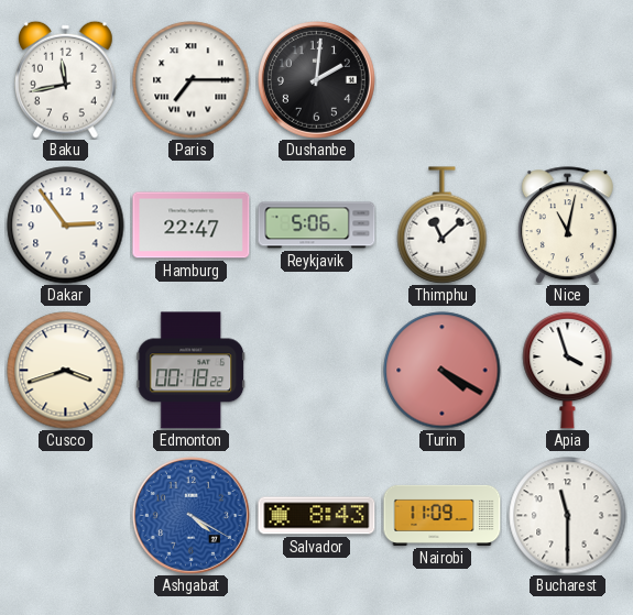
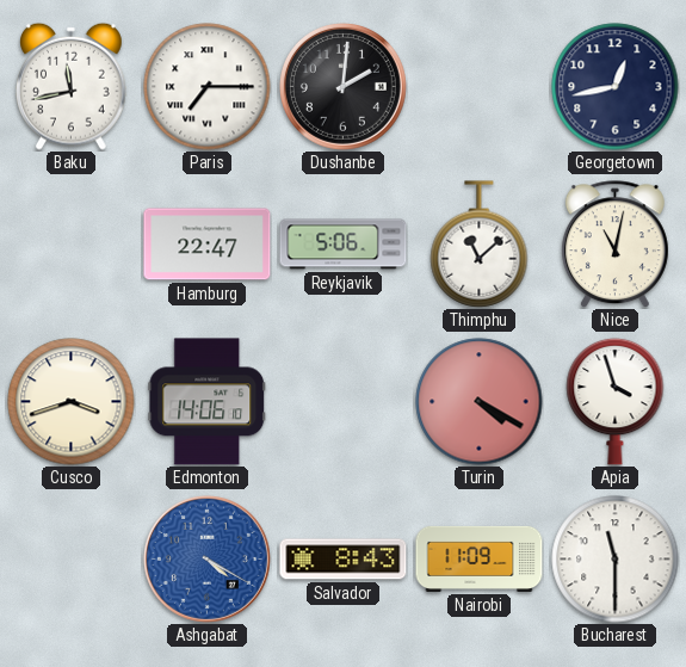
Georgetown: none -> 12:43
Dakar: 2:54 -> none
Edmonton: 00:18 -> 14:06
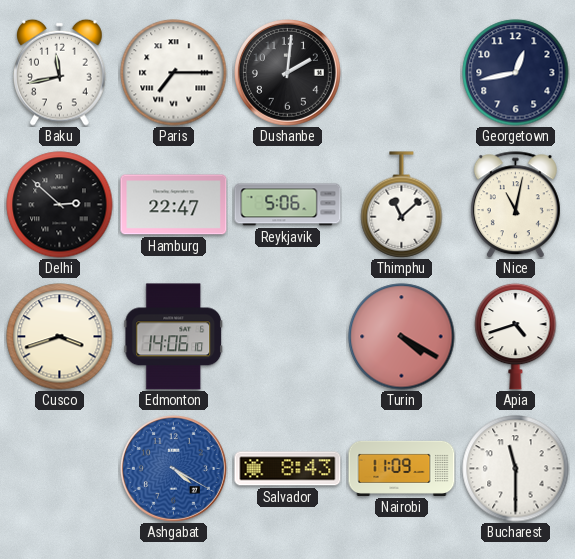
Delhi: none -> 2:52
Apia: 3:57 -> 4:42
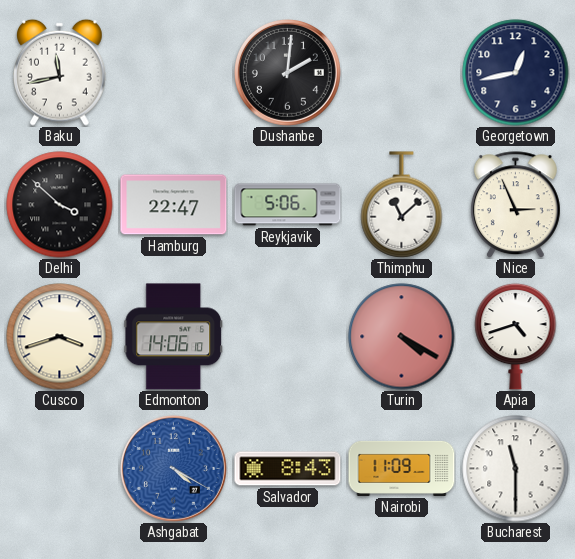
Paris: 7:15 -> none
Delhi: 2:52 -> 3:52
Nice: 11:02 -> 2:56
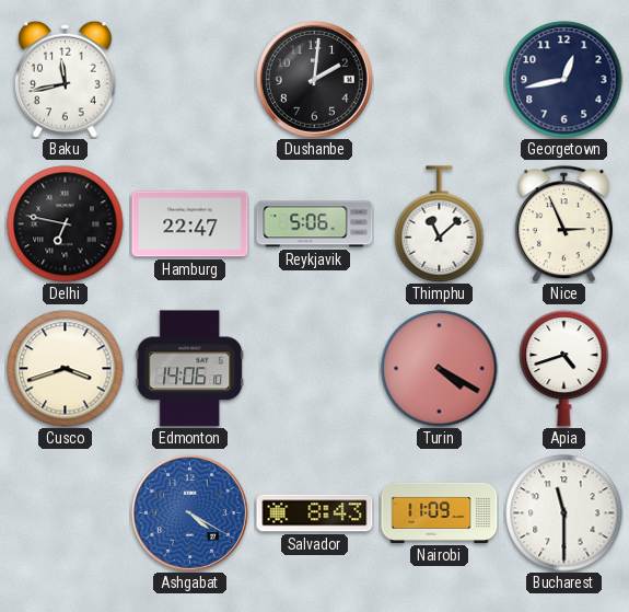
Delhi: 3:52 -> 6:47
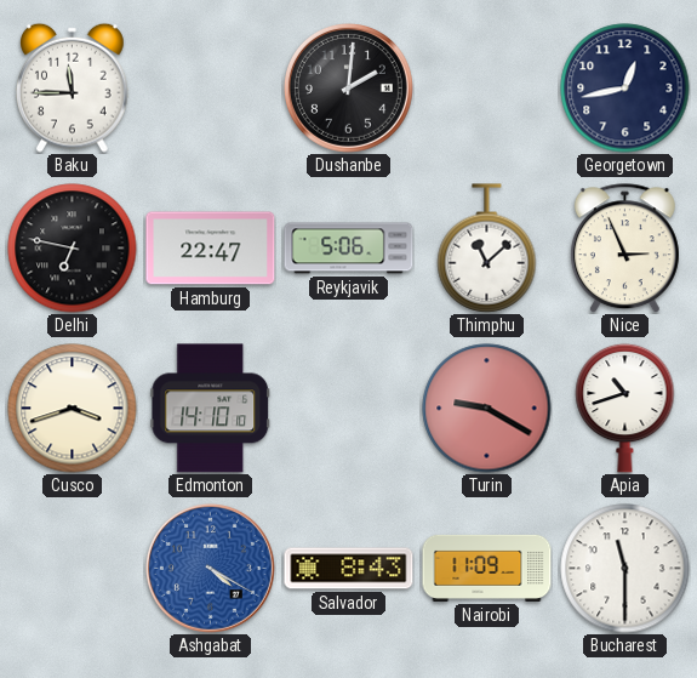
Baku: 11:43 -> 11:45
Edmonton: 14:06 -> 14:10
Turin: 4:20 -> 9:20
Apia: 4:42 -> 10:42
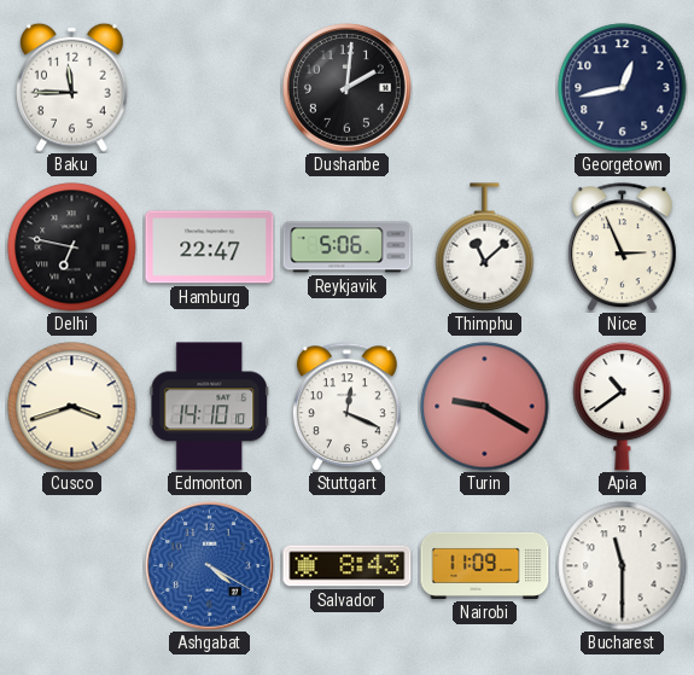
Stuttgart: none -> 12:19
Apia: 10:42 -> 10:39
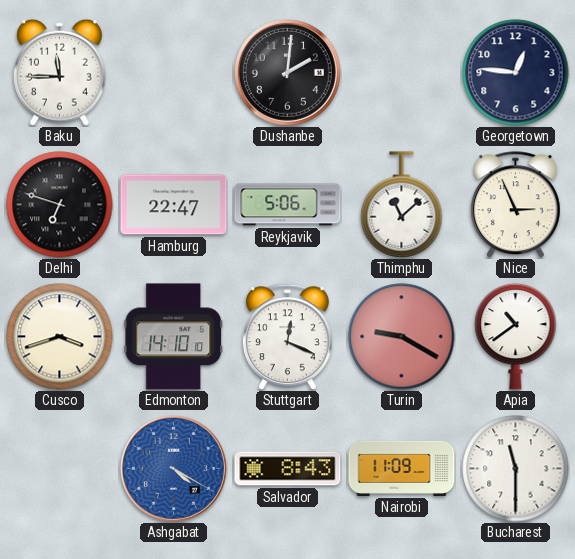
Georgetown: 12:43 -> 12:46
Delhi: 6:47 -> 6:48
